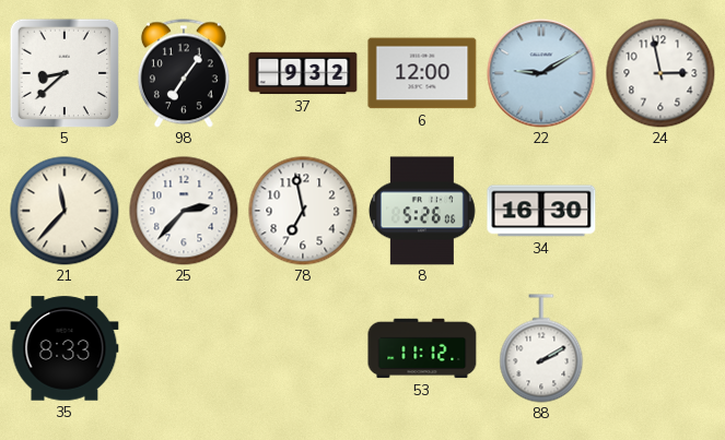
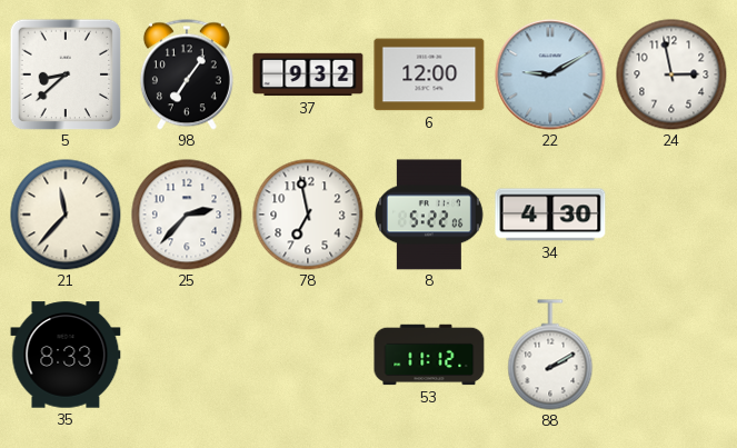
8: 5:26 -> 5:22
34: 16:30 -> 4:30
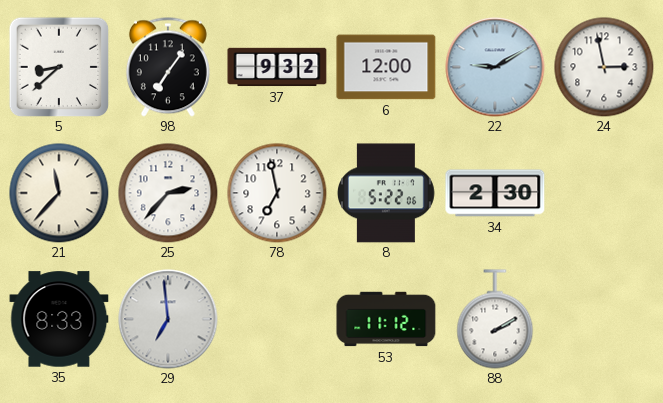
34: 4:30 -> 2:30
29: none -> 6:59
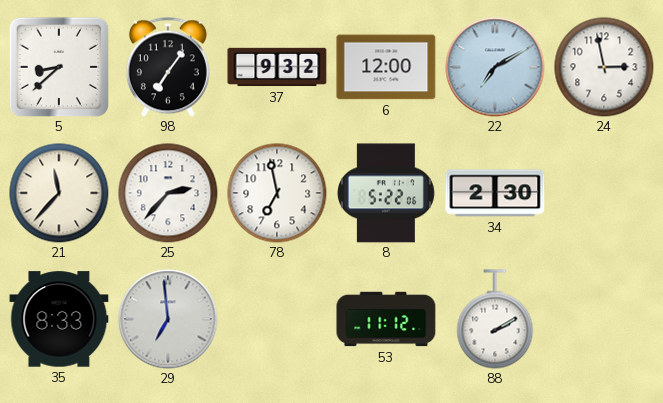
22: 9:10 -> 7:10
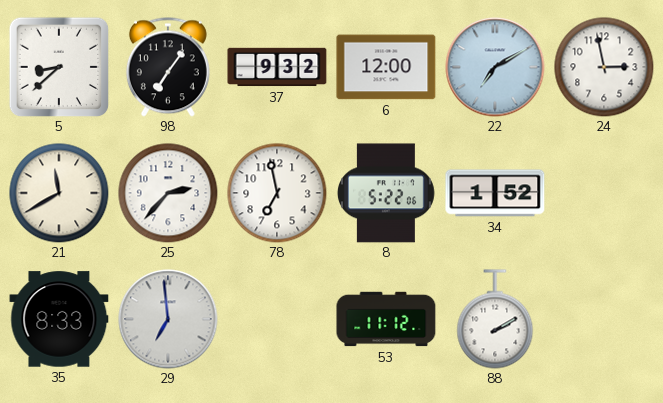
21: 11:37 -> 11:40
34: 2:30 -> 1:52
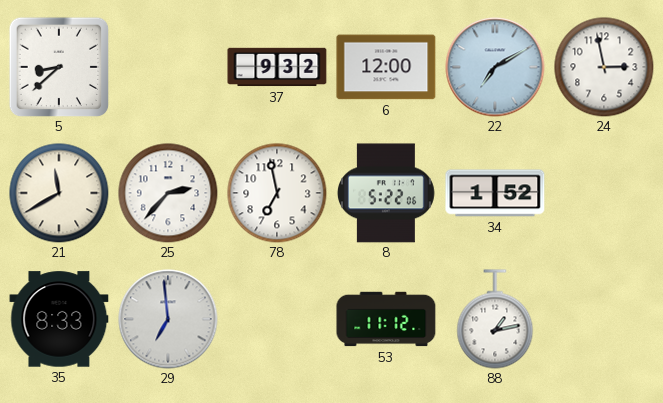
98: 7:06 -> none
88: 2:10 -> 1:13
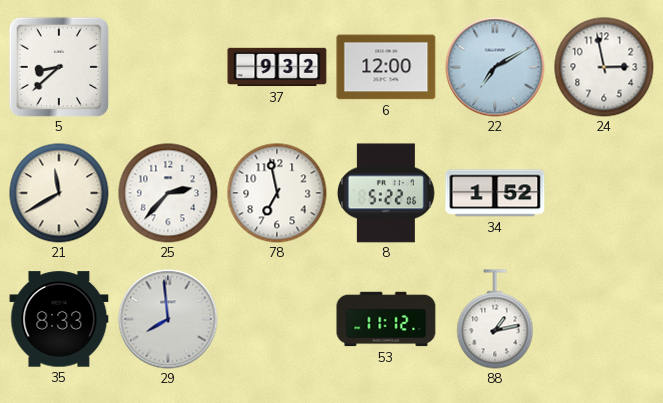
29: 6:59 -> 7:59
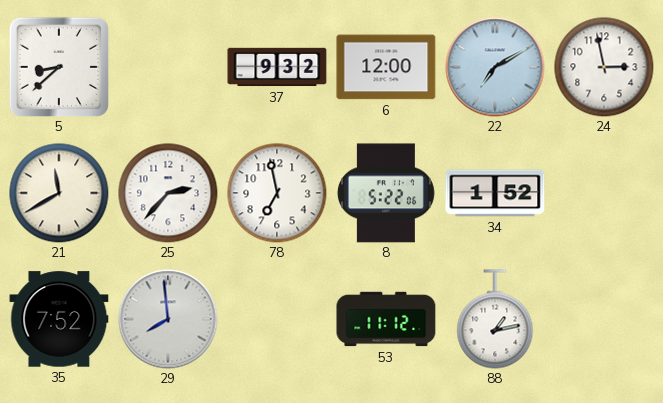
35: 8:33 -> 7:52
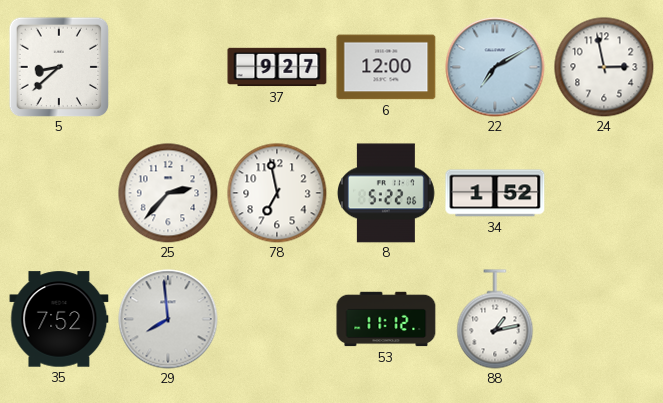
37: 9:32 -> 9:27
21: 11:40 -> none
